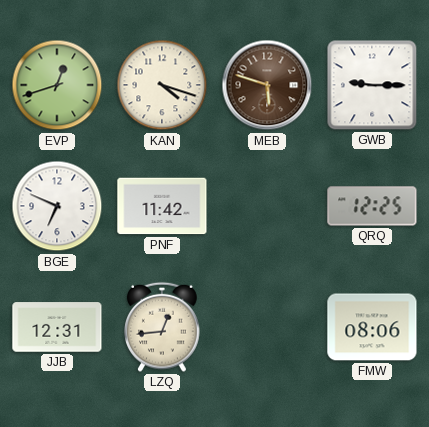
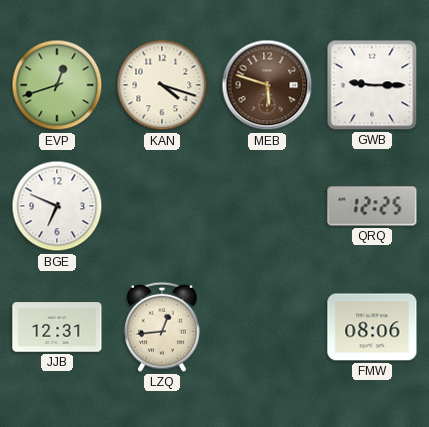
PNF: 11:42 -> none
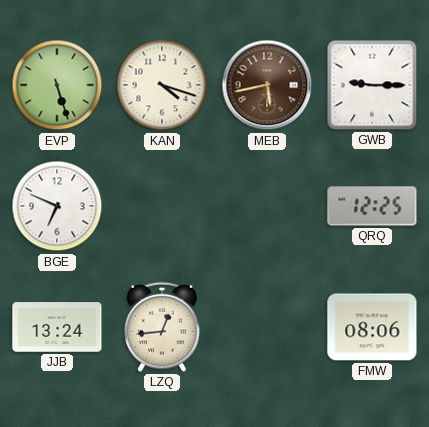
EVP: 12:42 -> 5:27
MEB: 5:48 -> 5:43
JJB: 12:31 -> 13:24
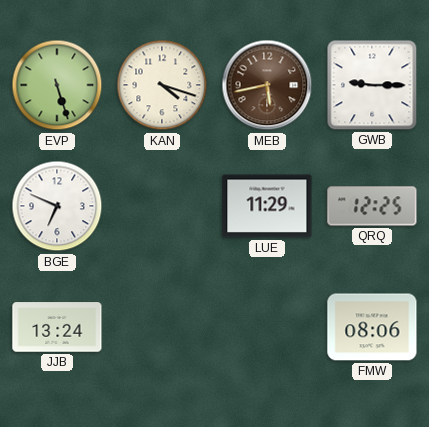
LUE: none -> 11:29
LZQ: 12:44 -> none
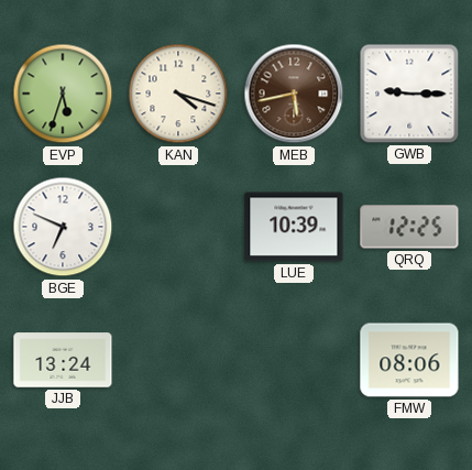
EVP: 5:27 -> 5:33
LUE: 11:29 -> 10:39
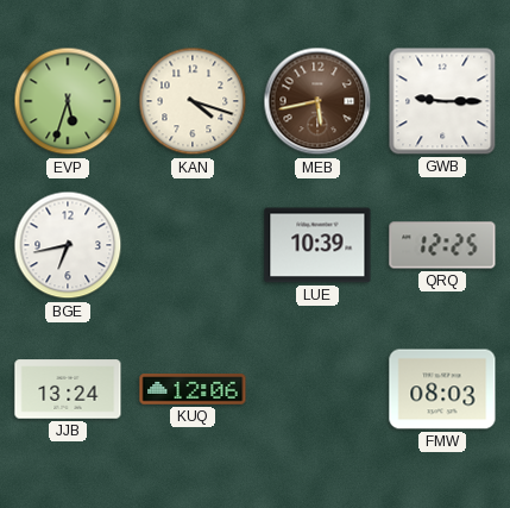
BGE: 6:49 -> 6:43
KUQ: none -> 12:06
FMW: 08:06 -> 08:03
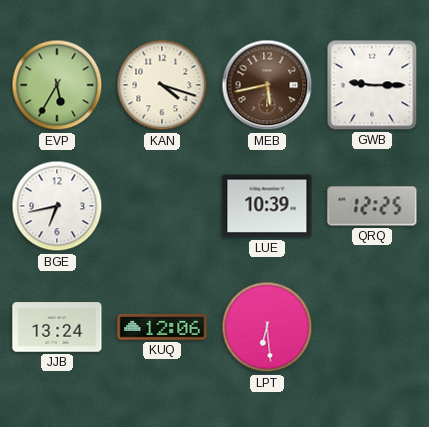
EVP: 5:33 -> 5:35
LPT: none -> 6:29
FMW: 08:03 -> none
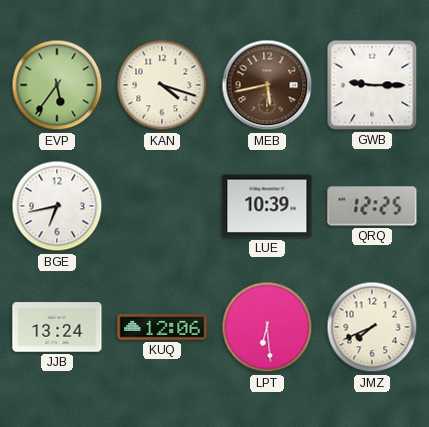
EVP: 5:35 -> 5:36
JMZ: none -> 7:41
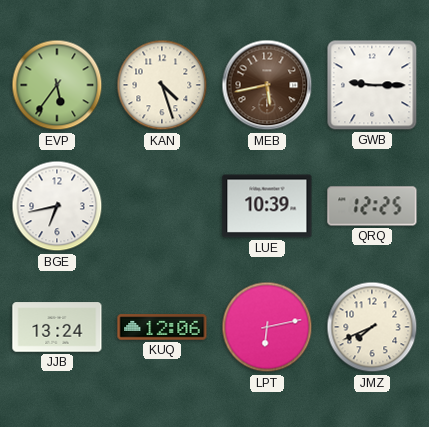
KAN: 4:18 -> 4:27
LPT: 6:29 -> 6:13
